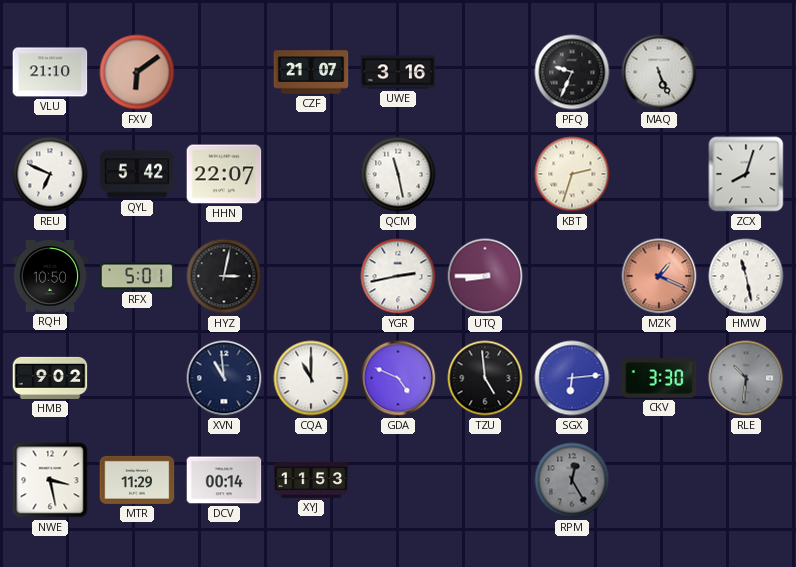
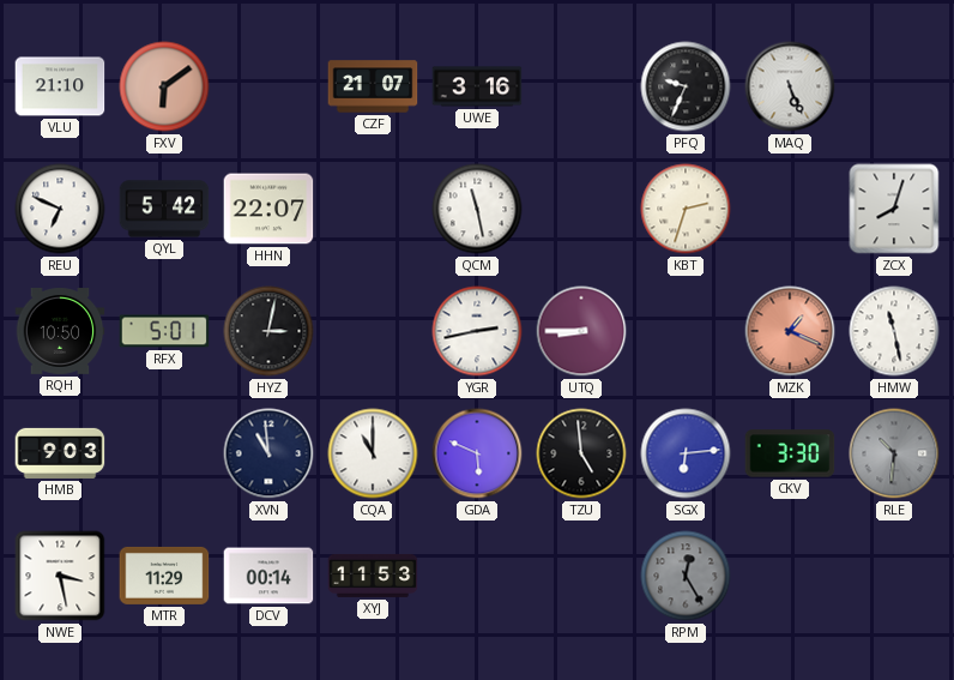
HMB: 9:02 -> 9:03
GDA: 4:49 -> 5:49
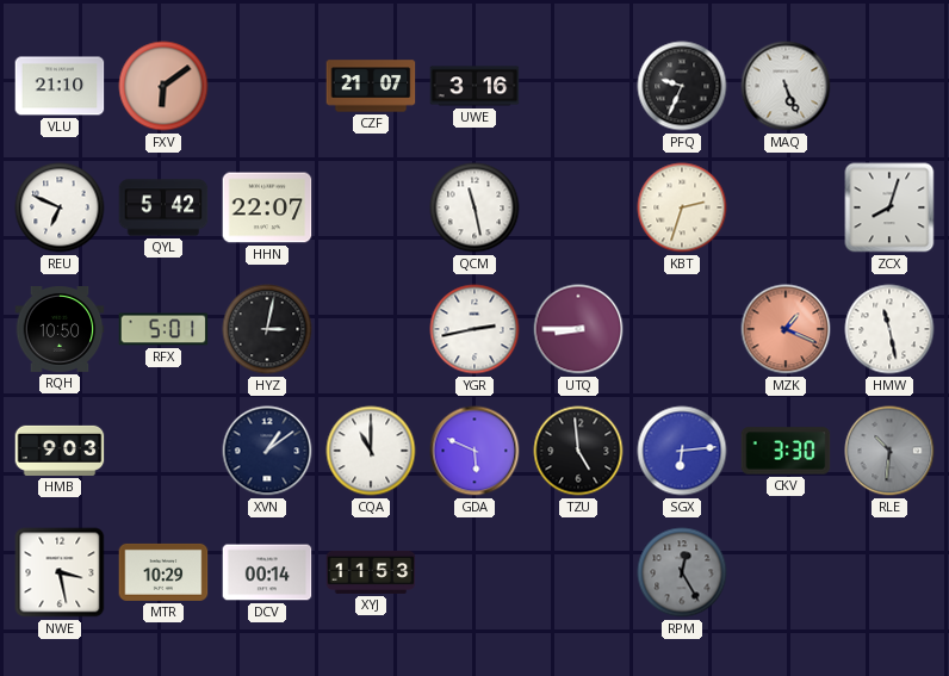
XVN: 10:59 -> 1:09
MTR: 11:29 -> 10:29
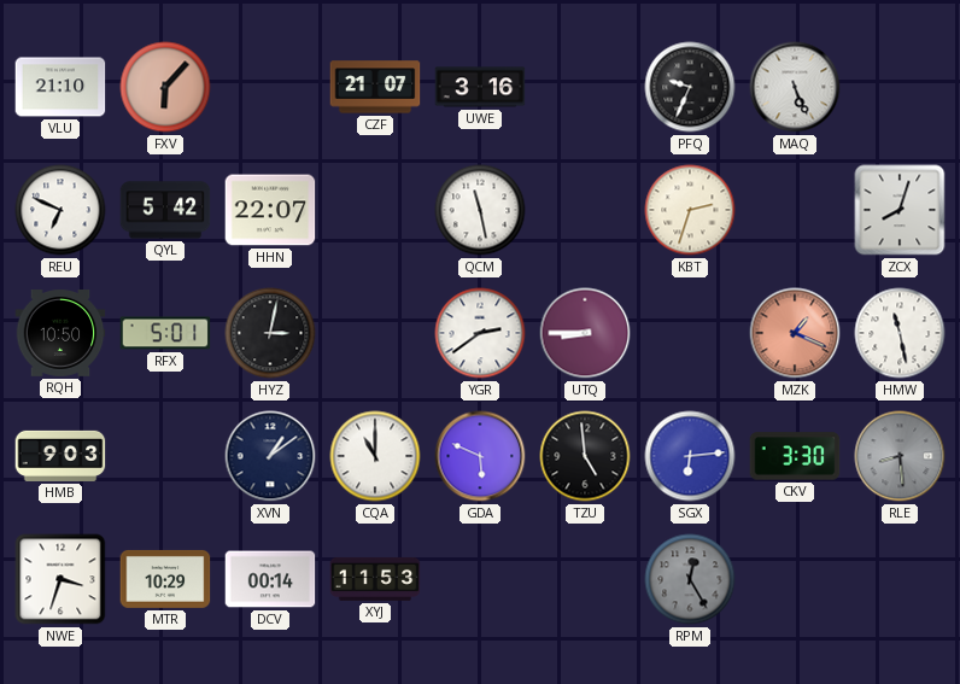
FXV: 6:09 -> 6:07
YGR: 2:43 -> 2:39
RLE: 10:31 -> 8:29
NWE: 3:28 -> 3:33
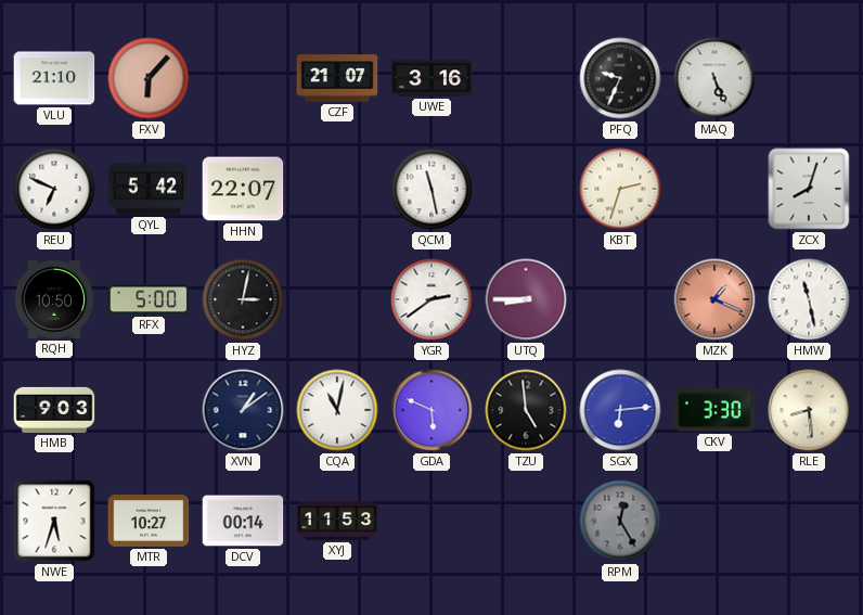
RFX: 5:01 -> 5:00
CQA: 11:00 -> 11:02
RLE dial: grey -> cream
NWE: 3:33 -> 5:33
MTR: 10:29 -> 10:27
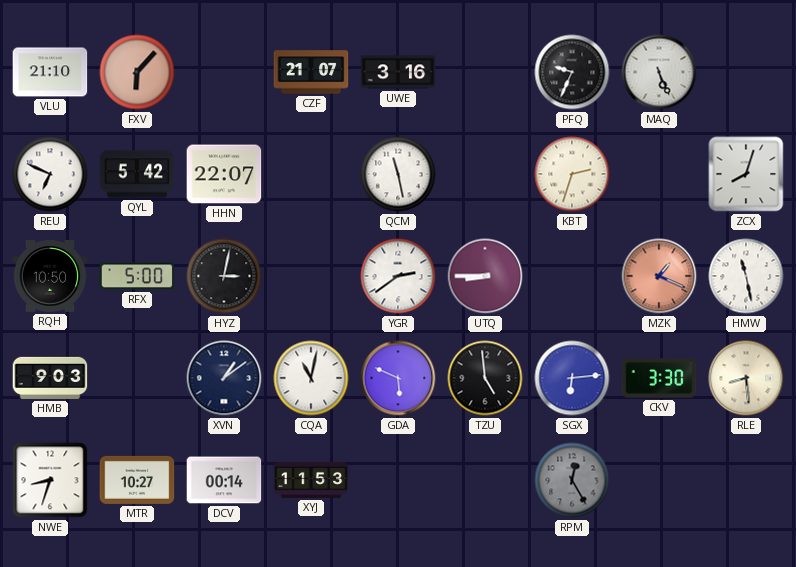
NWE: 5:33 -> 8:33
